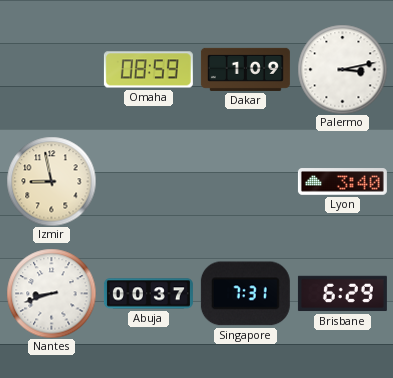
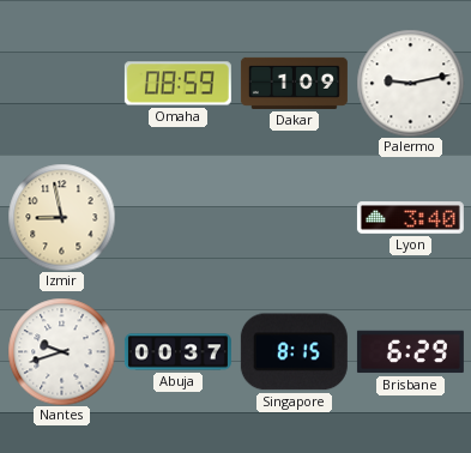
Palermo: 3:13 -> 9:13
Nantes: 8:42 -> 9:42
Singapore: 7:31 -> 8:15
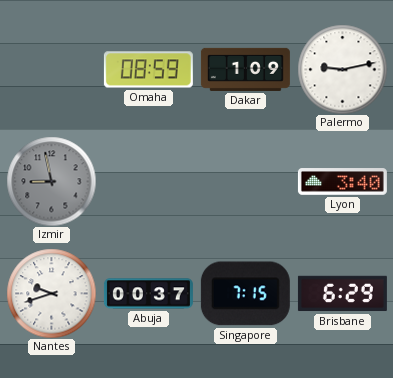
Izmir dial: cream -> grey
Singapore: 8:15 -> 7:15
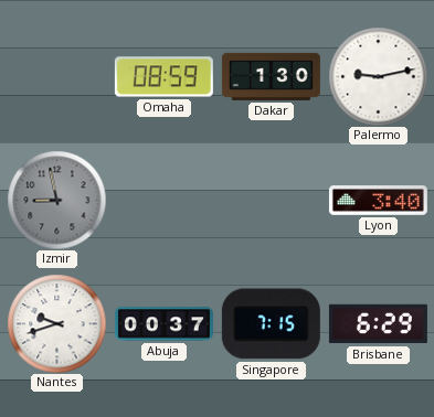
Dakar: 1:09 -> 1:30
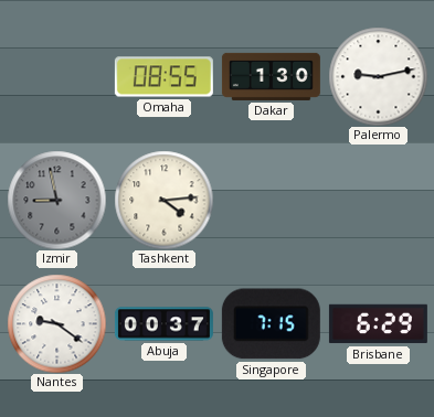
Omaha: 08:59 -> 08:55
Tashkent: none -> 4:14
Lyon: 3:40 -> none
Nantes: 9:42 -> 9:21
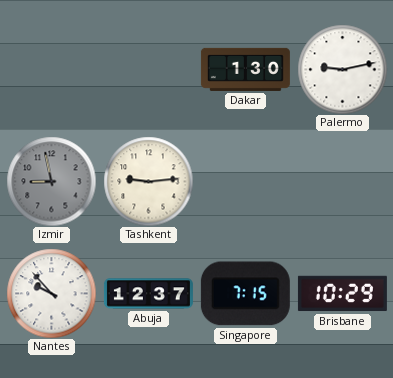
Omaha: 08:55 -> none
Tashkent: 4:14 -> 9:14
Nantes: 9:21 -> 9:53
Abuja: 00:37 -> 12:37
Brisbane: 6:29 -> 10:29
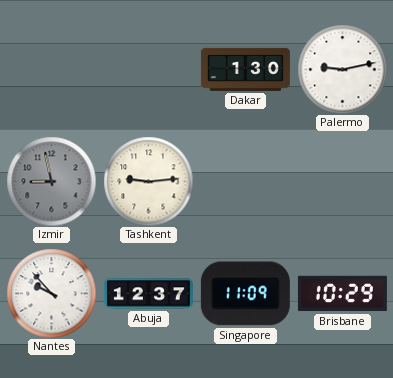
Singapore: 7:15 -> 11:09
